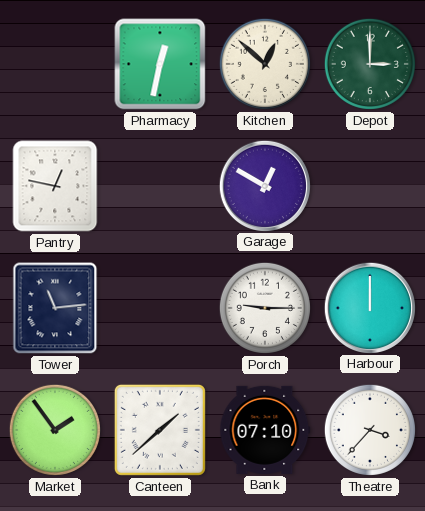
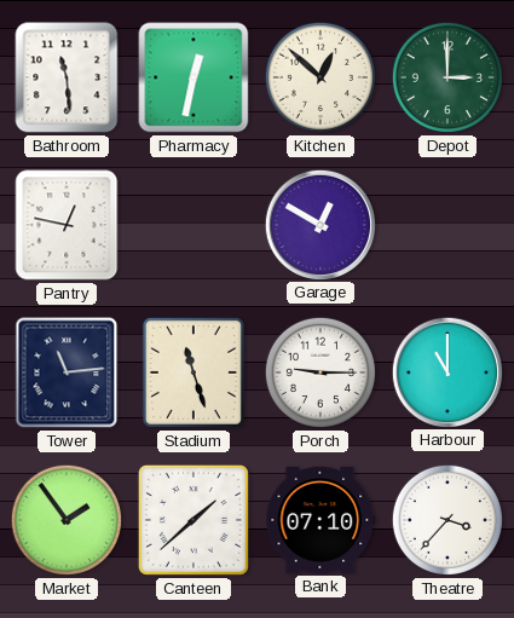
Bathroom: none -> 11:29
Stadium: none -> 11:27
Harbour: 12:00 -> 11:00
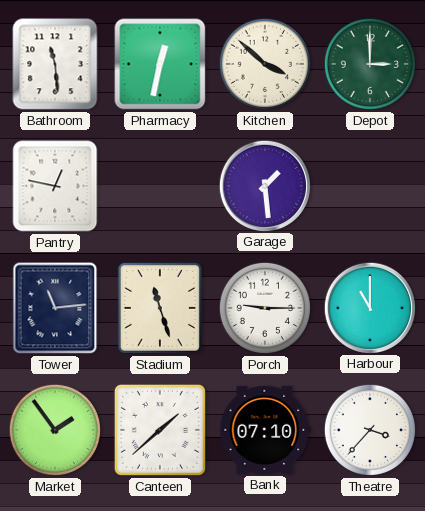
Kitchen: 12:52 -> 3:52
Garage: 12:50 -> 1:29
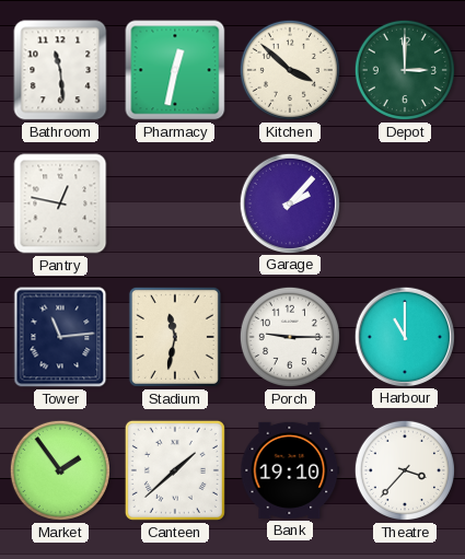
Garage: 1:29 -> 2:07
Stadium: 11:27 -> 11:32
Bank: 07:10 -> 19:10
